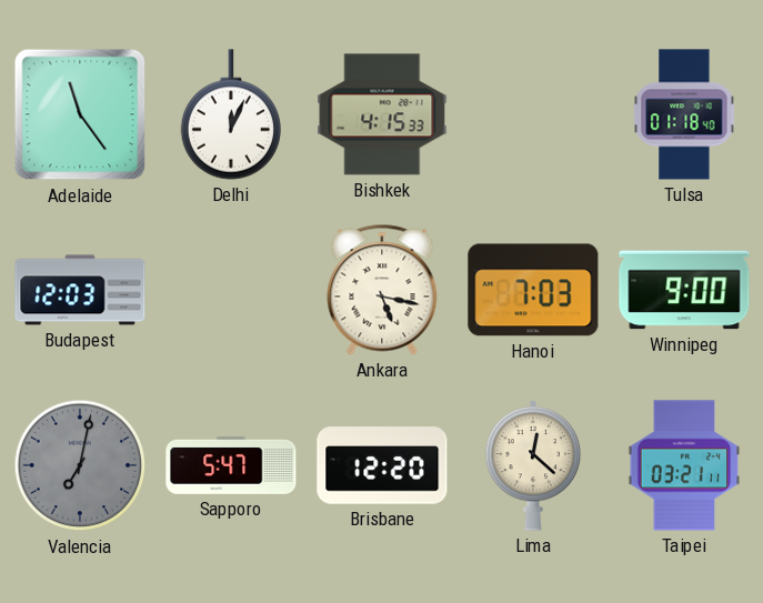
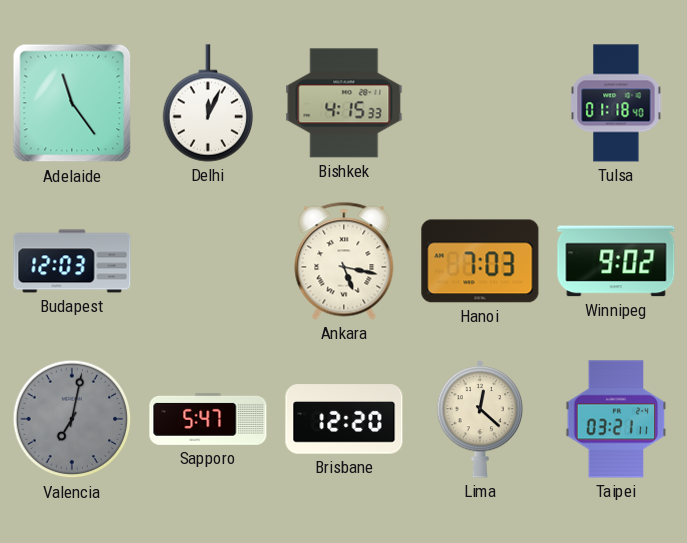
Winnipeg: 9:00 -> 9:02
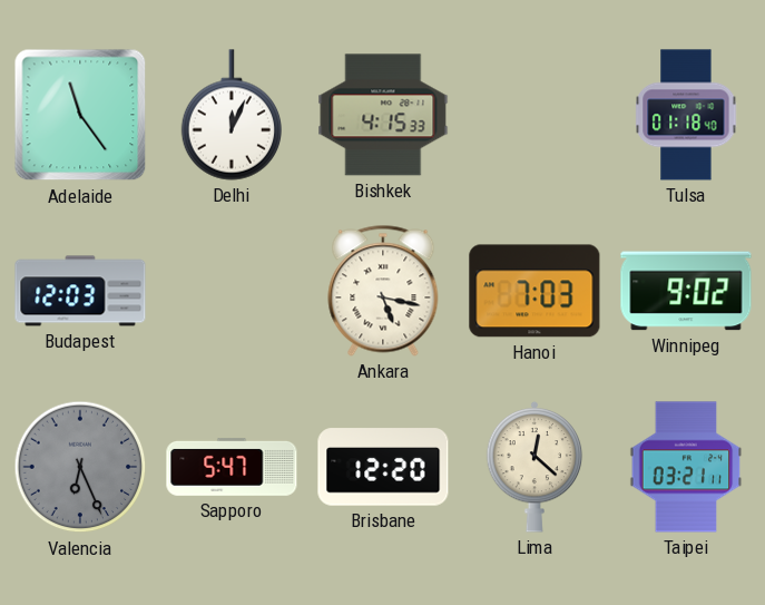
Valencia: 7:02 -> 6:26
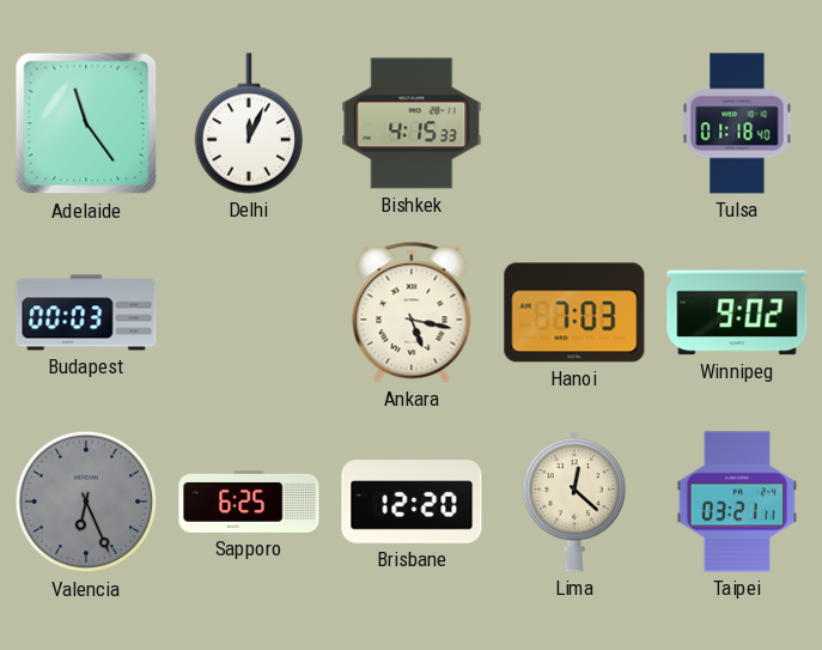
Budapest: 12:03 -> 00:03
Sapporo: 5:47 -> 6:25
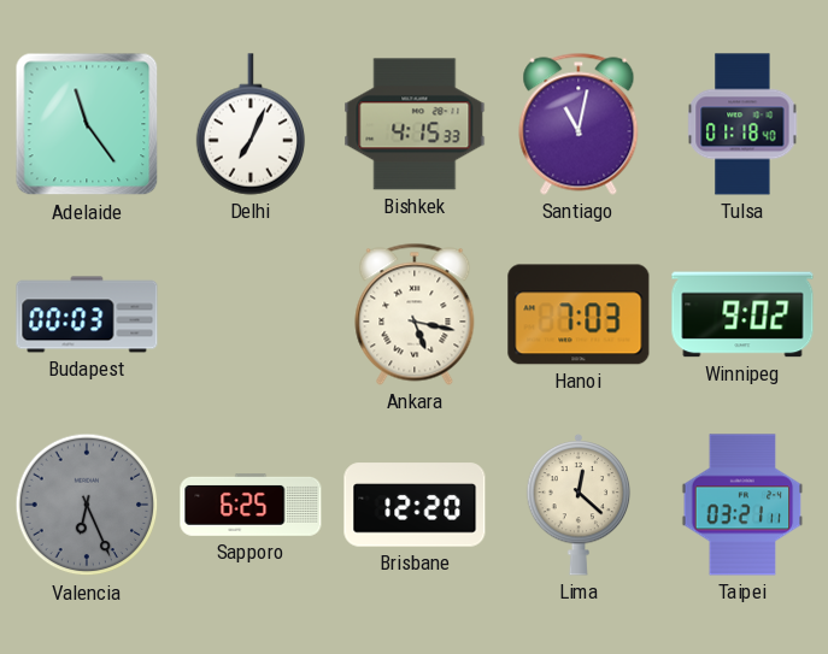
Delhi: 12:04 -> 7:04
Santiago: none -> 11:02
